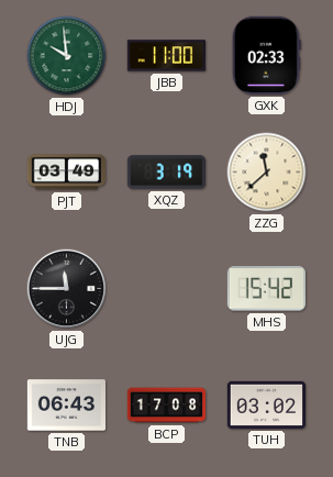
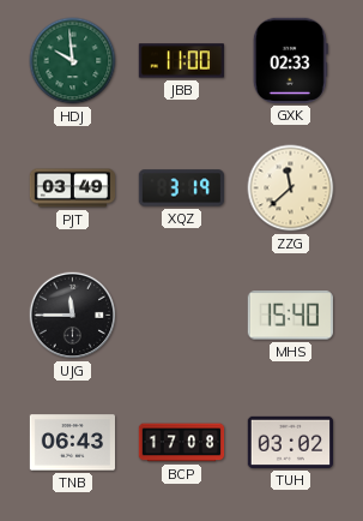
MHS: 15:42 -> 15:40
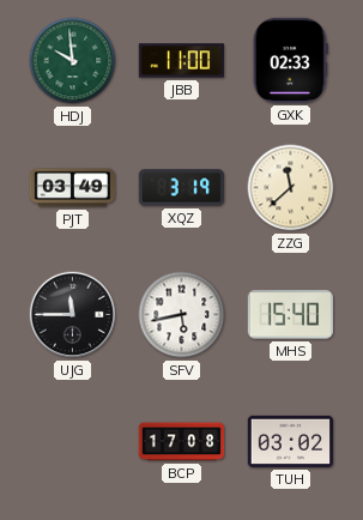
SFV: none -> 5:43
TNB: 06:43 -> none
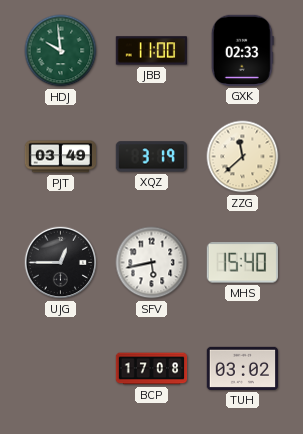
UJG: 11:45 -> 12:45
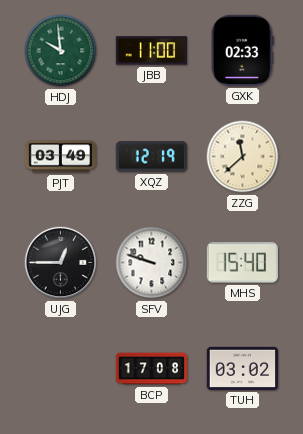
XQZ: 3:19 -> 12:19
SFV: 5:43 -> 9:48
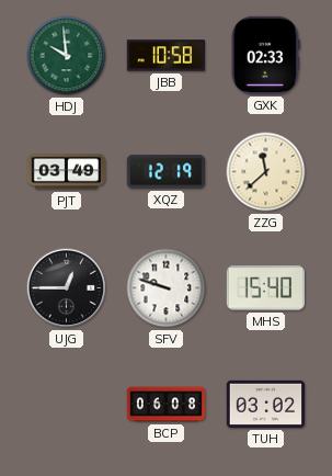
JBB: 11:00 -> 10:58
BCP: 17:08 -> 06:08
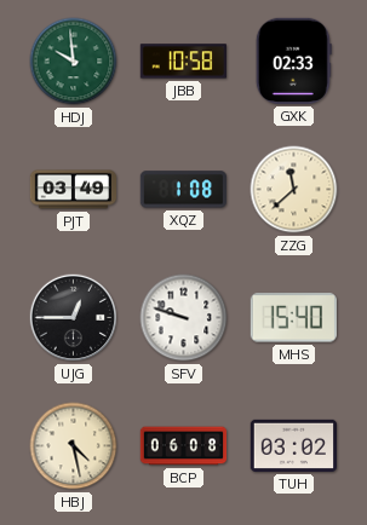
XQZ: 12:19 -> 1:08
HBJ: none -> 4:28
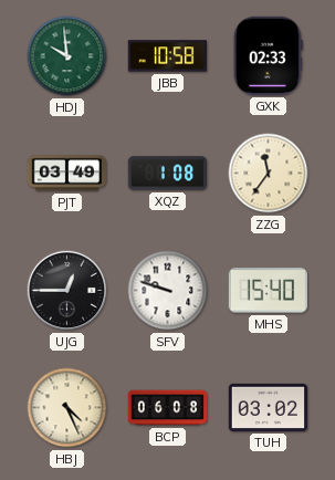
ZZG: 11:38 -> 11:36
HBJ: 4:28 -> 4:26
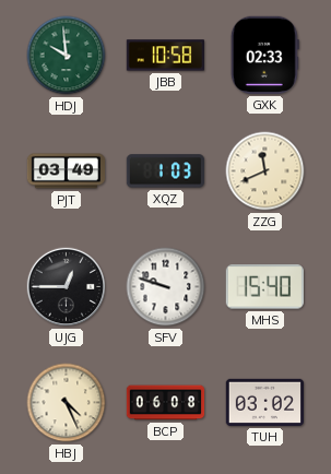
XQZ: 1:08 -> 1:03
ZZG: 11:36 -> 11:41
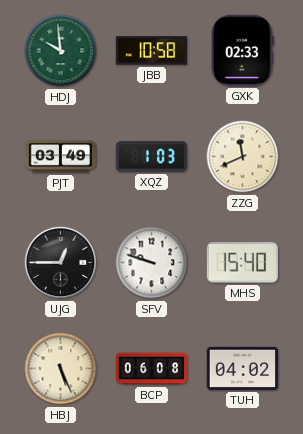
HBJ: 4:26 -> 5:26
TUH: 03:02 -> 04:02
